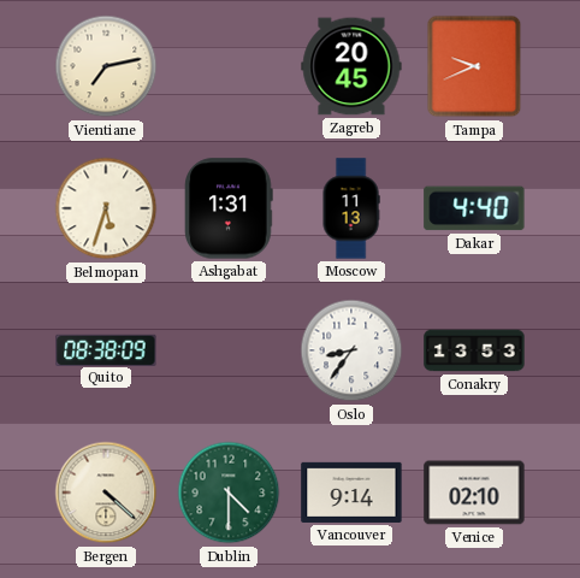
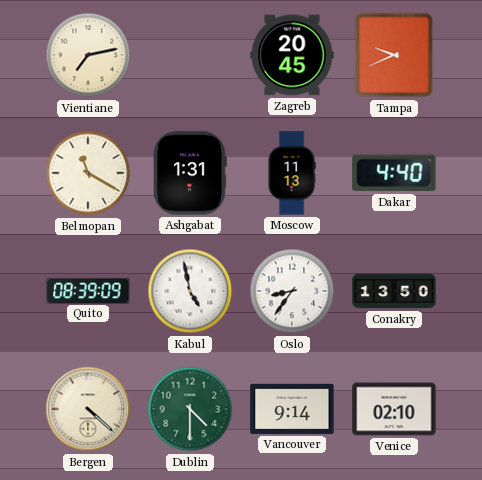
Belmopan: 5:33 -> 11:20
Quito: 08:38 -> 08:39
Kabul: none -> 4:58
Conakry: 13:53 -> 13:50
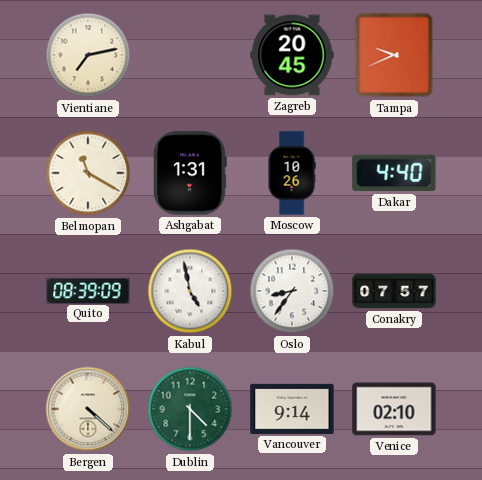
Moscow: 11:13 -> 10:26
Conakry: 13:50 -> 07:57
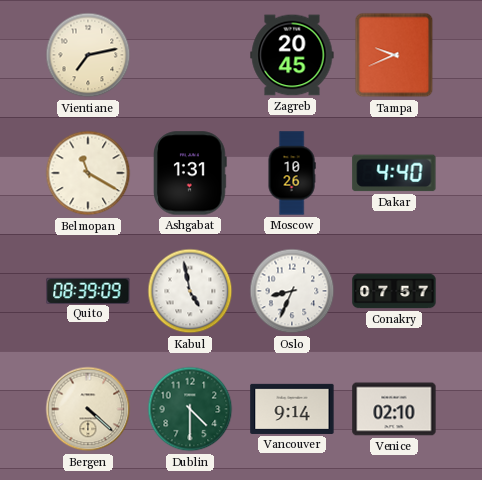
Oslo: 8:36 -> 8:34
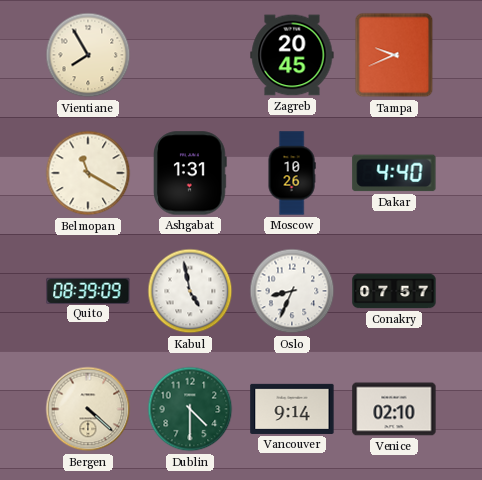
Vientiane: 7:13 -> 7:55
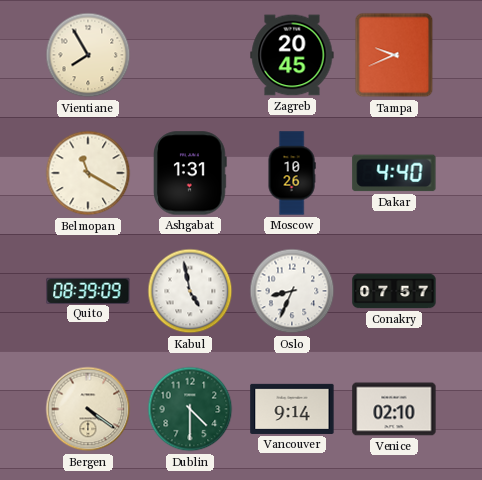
Bergen: 4:22 -> 4:21
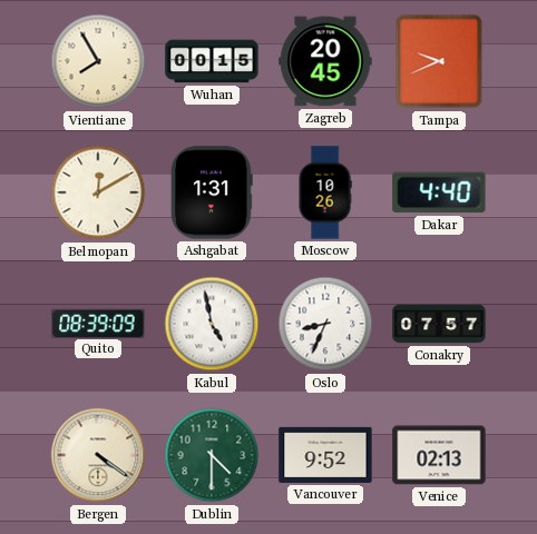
Wuhan: none -> 00:15
Belmopan: 11:20 -> 12:10
Vancouver: 9:14 -> 9:52
Venice: 02:10 -> 02:13
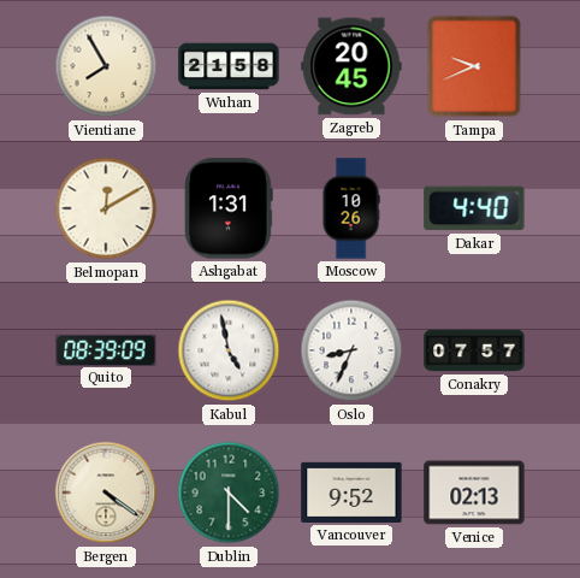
Wuhan: 00:15 -> 21:58
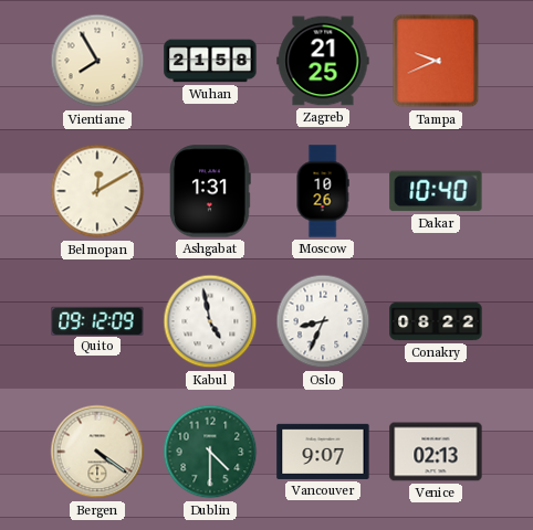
Zagreb: 20:45 -> 21:25
Dakar: 4:40 -> 10:40
Quito: 08:39 -> 09:12
Conakry: 07:57 -> 08:22
Vancouver: 9:52 -> 9:07
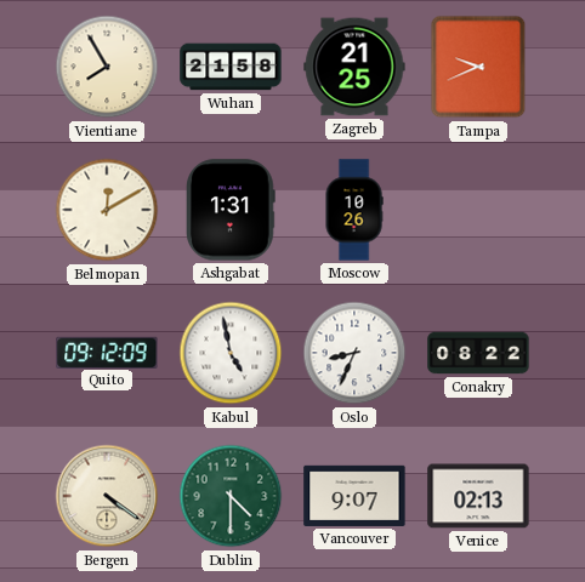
Dakar: 10:40 -> none
